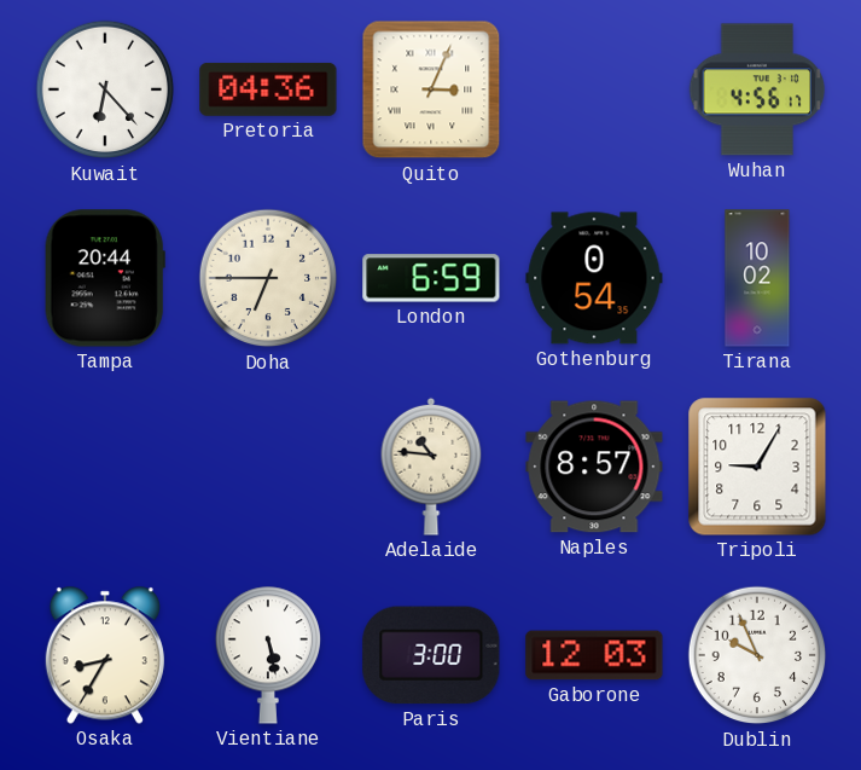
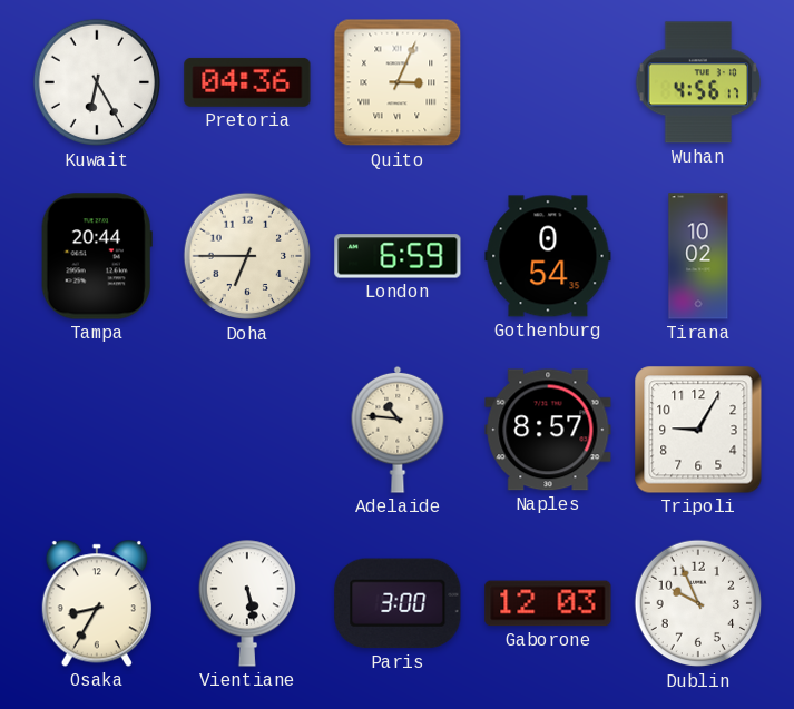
Kuwait: 6:23 -> 6:25
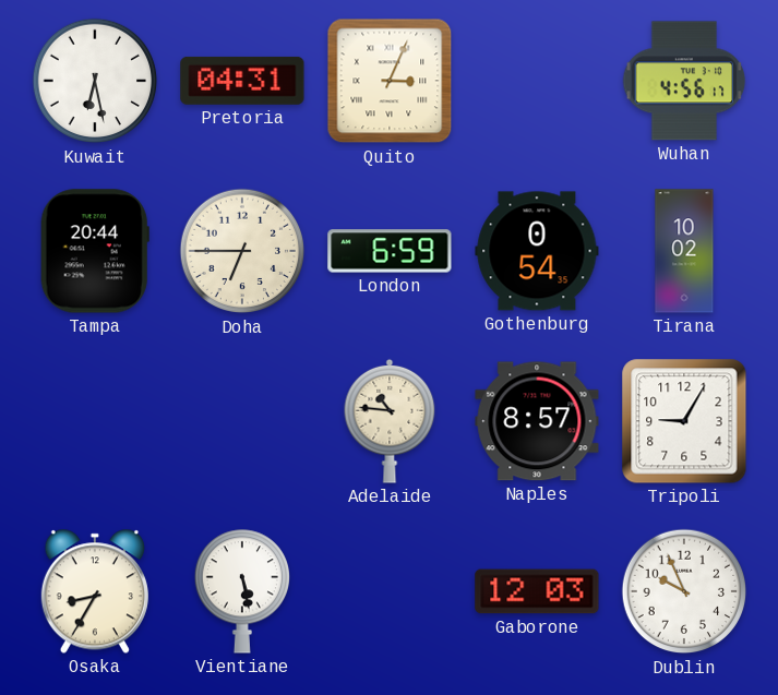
Kuwait: 6:25 -> 6:28
Pretoria: 04:36 -> 04:31
Paris: 3:00 -> none
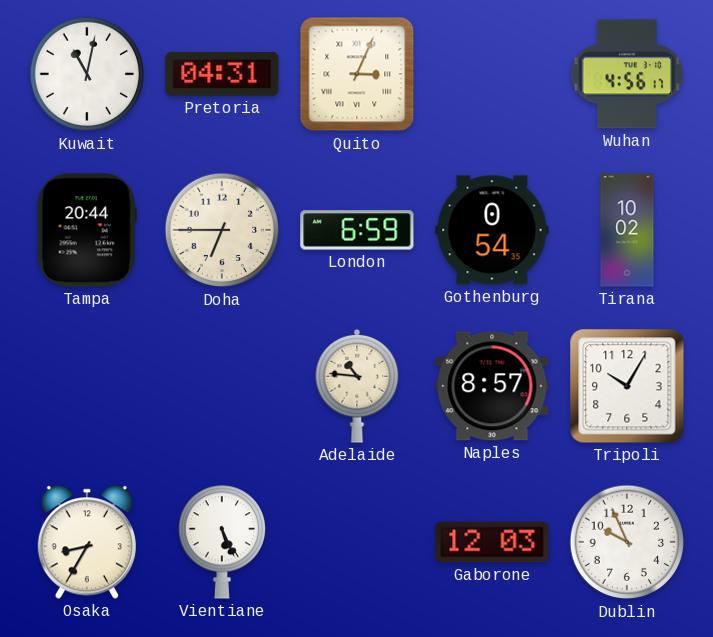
Kuwait: 6:28 -> 11:02
Tripoli: 9:05 -> 10:05
Vientiane: 5:28 -> 5:26
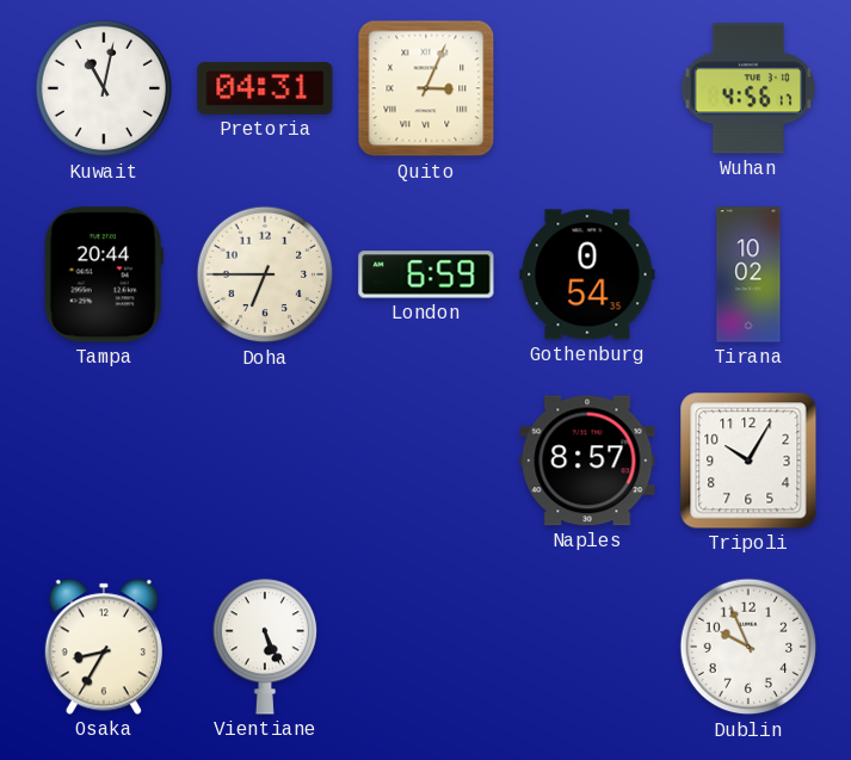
Adelaide: 10:46 -> none
Gaborone: 12:03 -> none
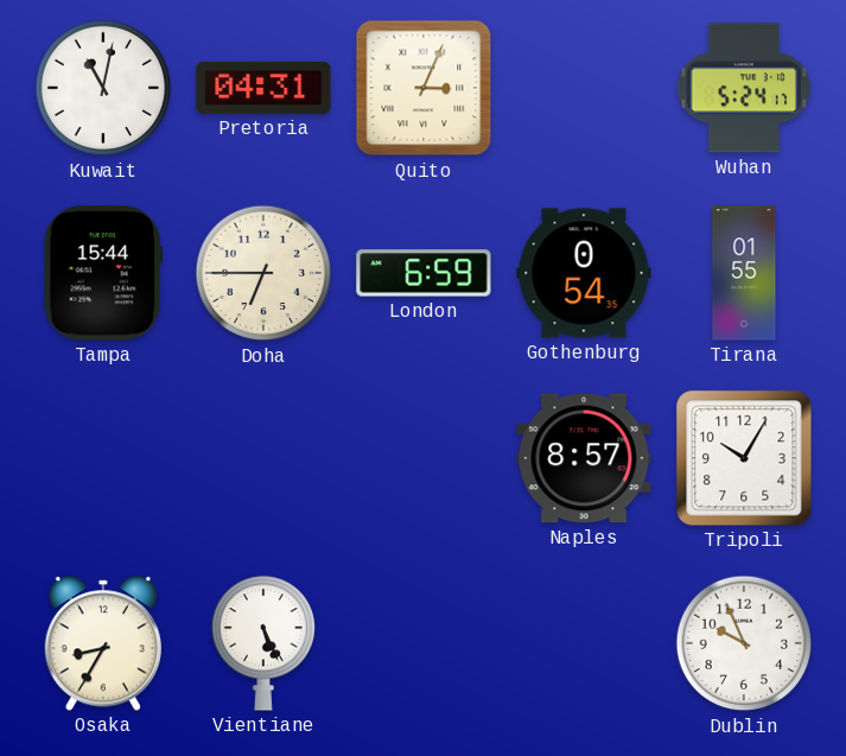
Wuhan: 4:56 -> 5:24
Tampa: 20:44 -> 15:44
Tirana: 10:02 -> 01:55
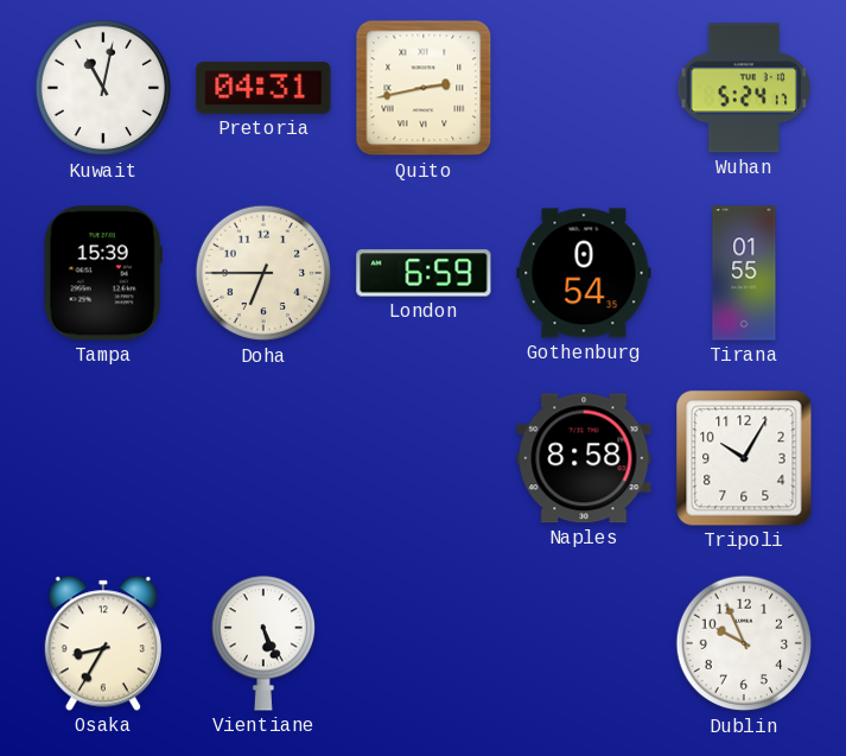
Quito: 3:04 -> 2:43
Tampa: 15:44 -> 15:39
Naples: 8:57 -> 8:58
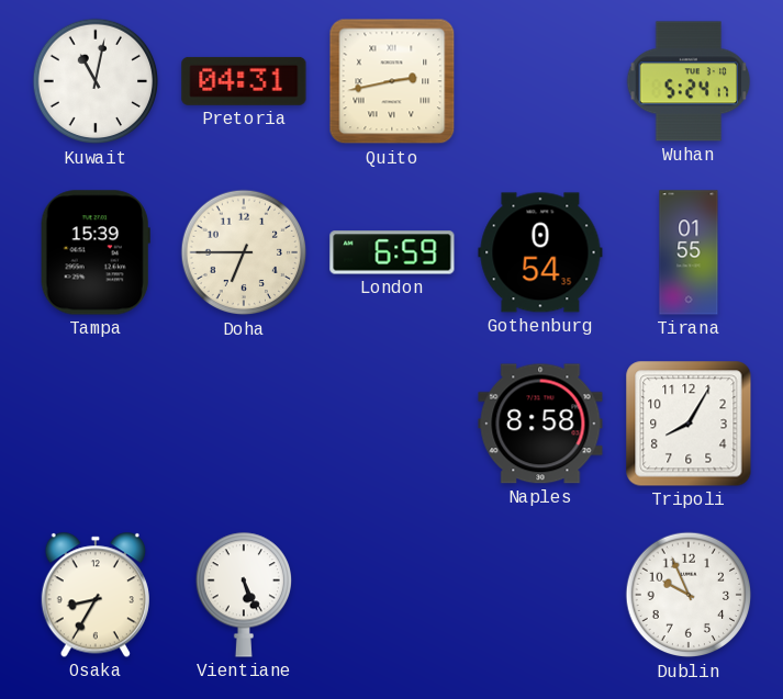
Tripoli: 10:05 -> 8:05
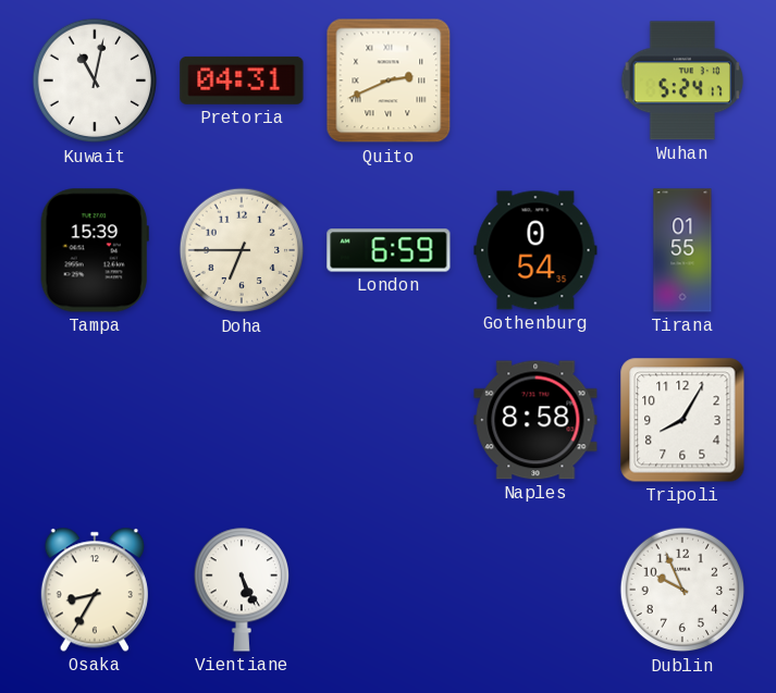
Quito: 2:43 -> 2:41
